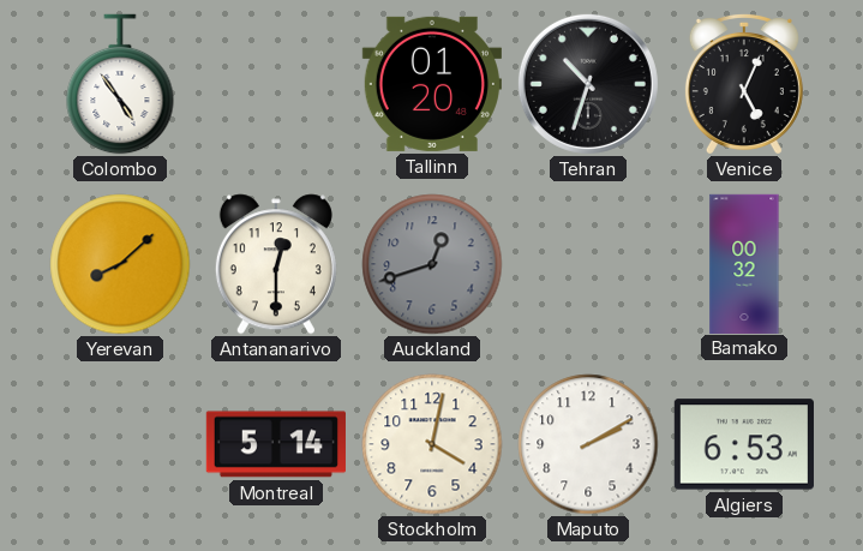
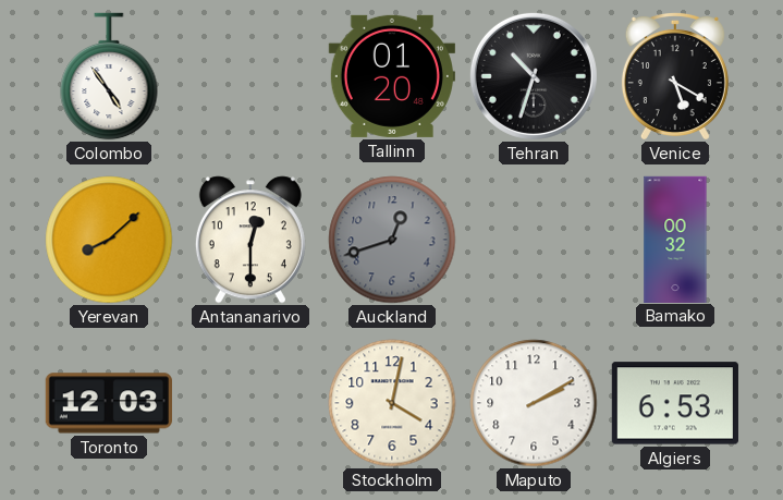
Venice: 5:04 -> 5:20
Toronto: none -> 12:03
Montreal: 5:14 -> none
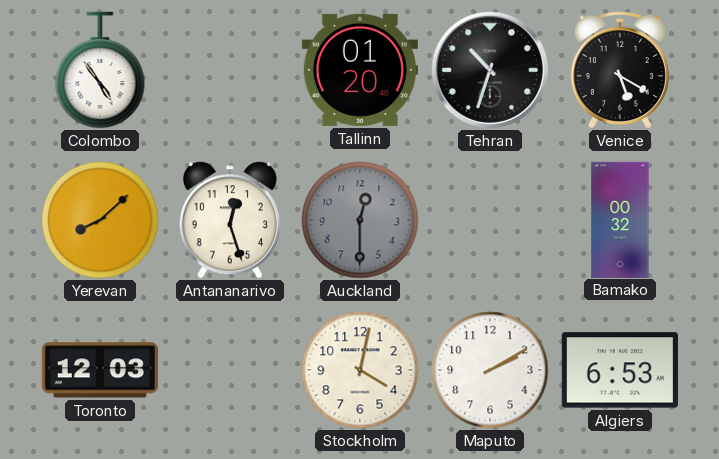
Antananarivo: 12:30 -> 12:27
Auckland: 12:42 -> 12:30
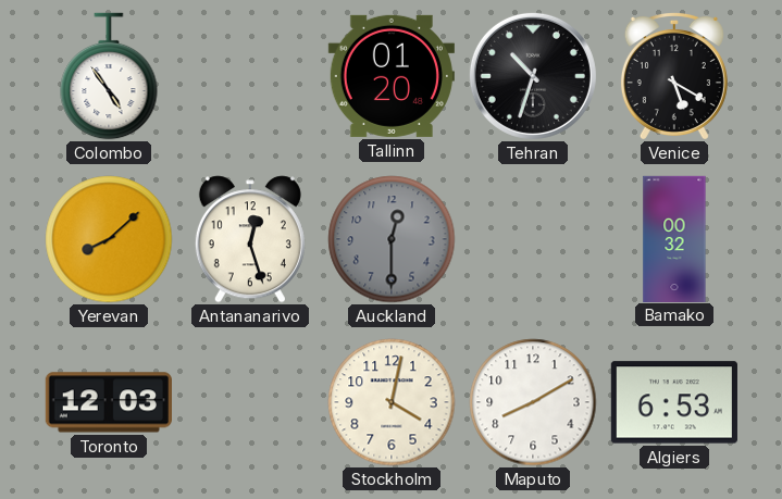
Maputo: 2:10 -> 8:10
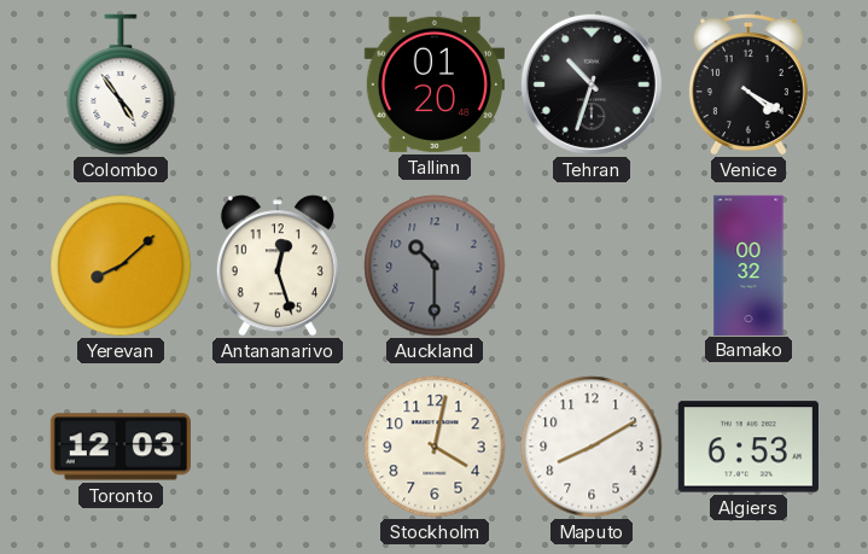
Venice: 5:20 -> 4:20
Auckland: 12:30 -> 10:30
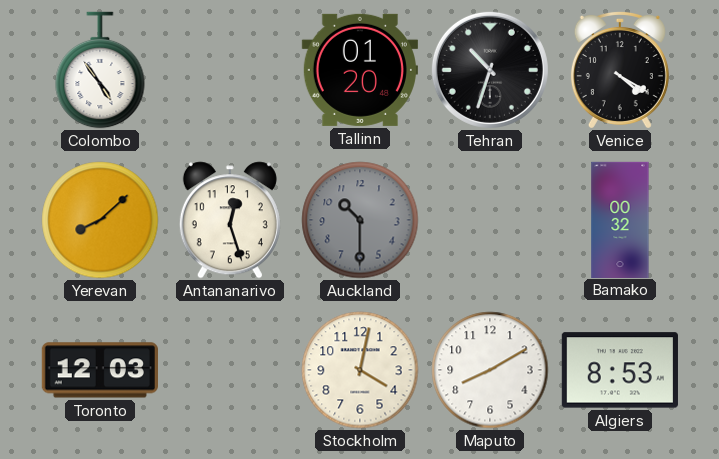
Algiers: 6:53 -> 8:53
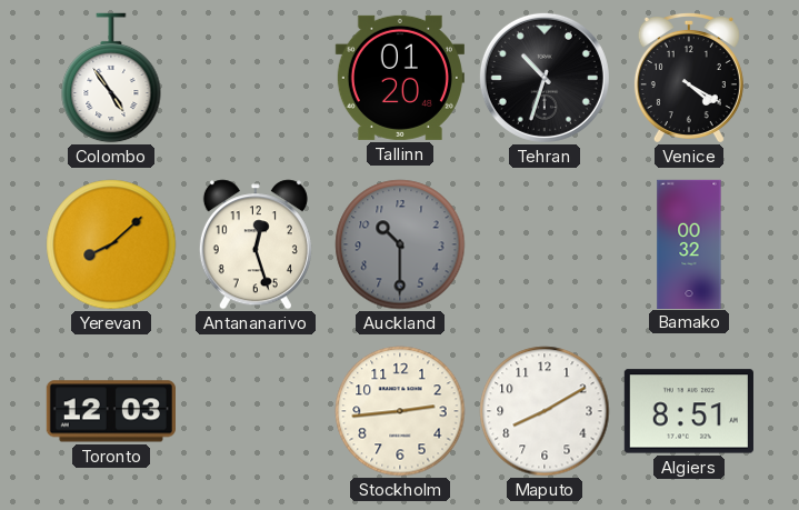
Stockholm: 4:02 -> 2:44
Algiers: 8:53 -> 8:51
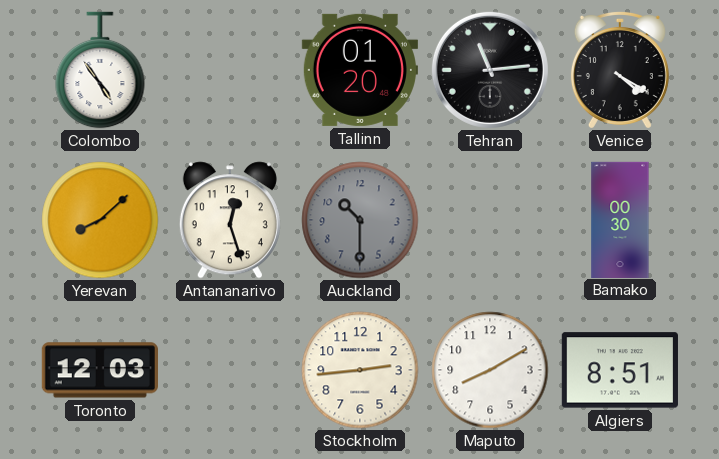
Tehran: 10:33 -> 11:14
Bamako: 00:32 -> 00:30
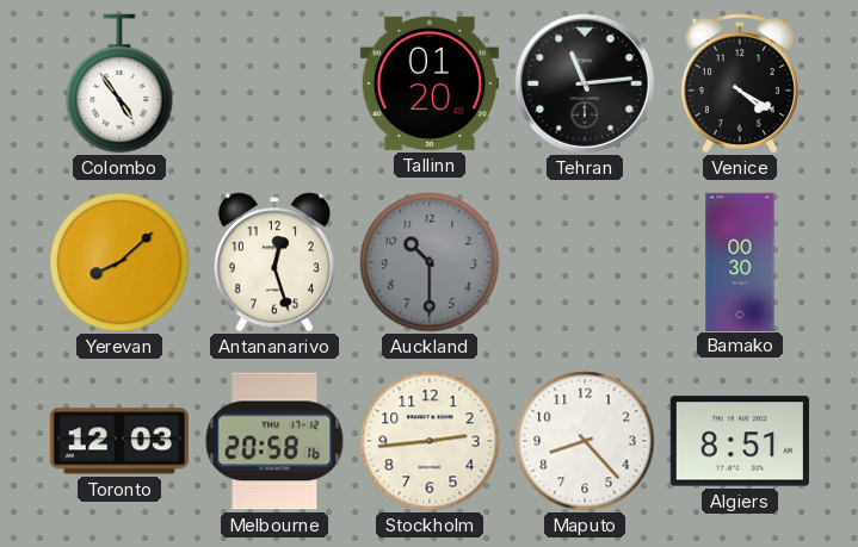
Melbourne: none -> 20:58
Maputo: 8:10 -> 8:23
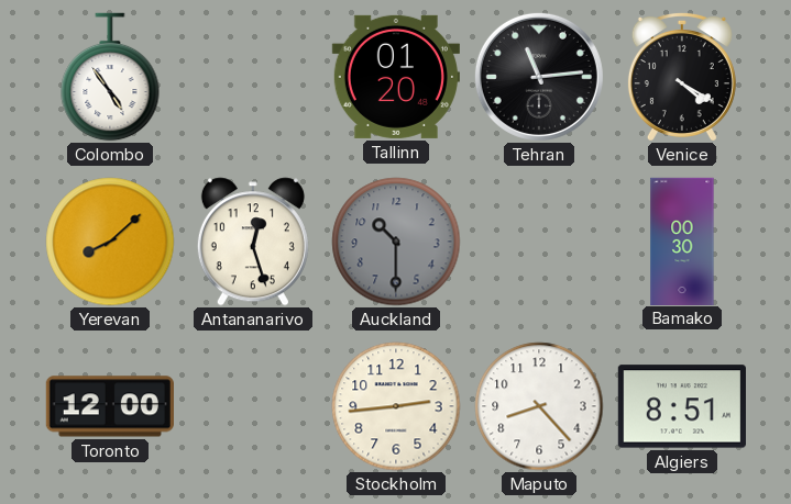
Toronto: 12:03 -> 12:00
Melbourne: 20:58 -> none
